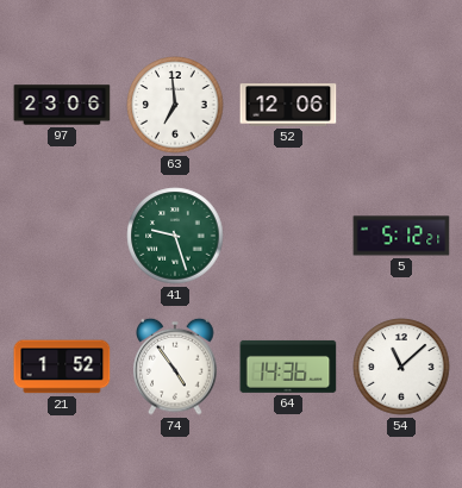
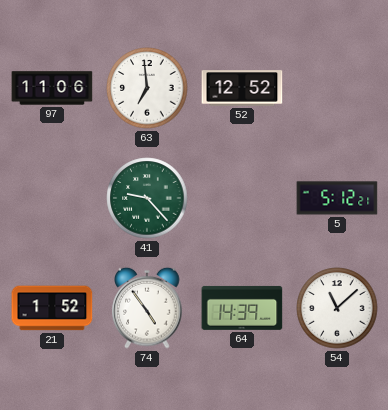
97: 23:06 -> 11:06
52: 12:06 -> 12:52
41: 9:27 -> 9:23
64: 14:36 -> 14:39
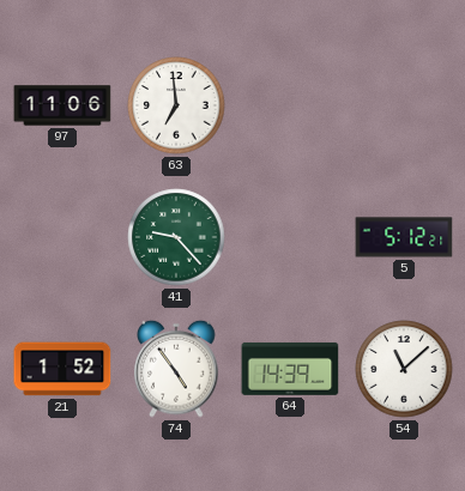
52: 12:52 -> none
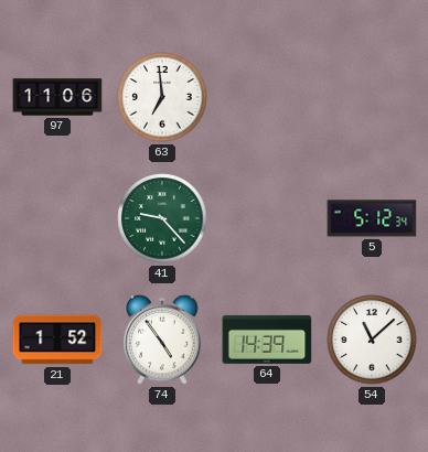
5: 5:12:21 -> 5:12:34
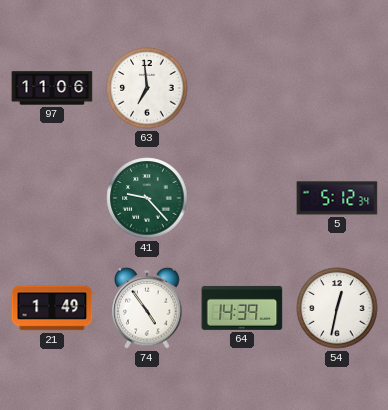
21: 1:52 -> 1:49
54: 11:08 -> 12:32
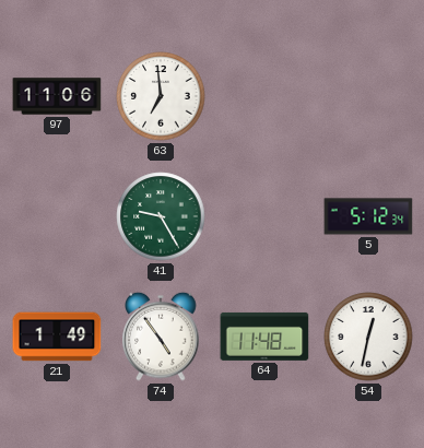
41: 9:23 -> 9:25
64: 14:39 -> 11:48
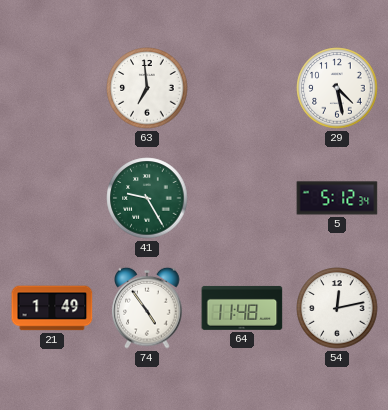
97: 11:06 -> none
29: none -> 4:28
54: 12:32 -> 12:13
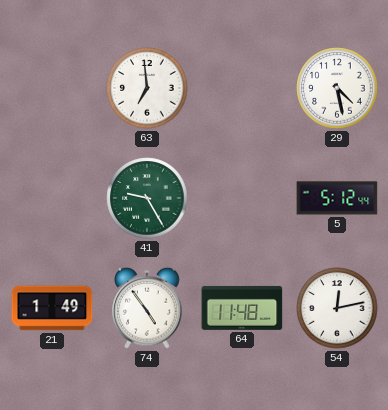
5: 5:12:34 -> 5:12:44
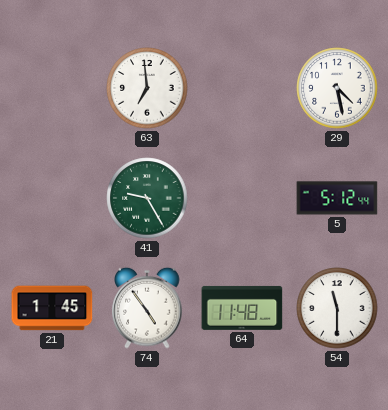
21: 1:49 -> 1:45
54: 12:13 -> 11:30
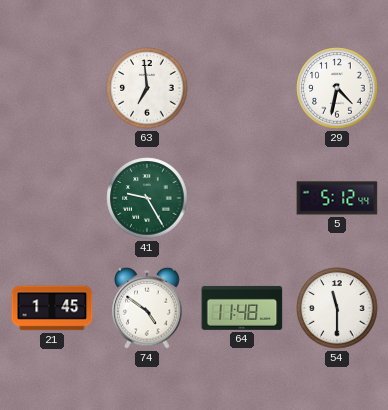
29: 4:28 -> 4:32
74: 4:54 -> 4:51
